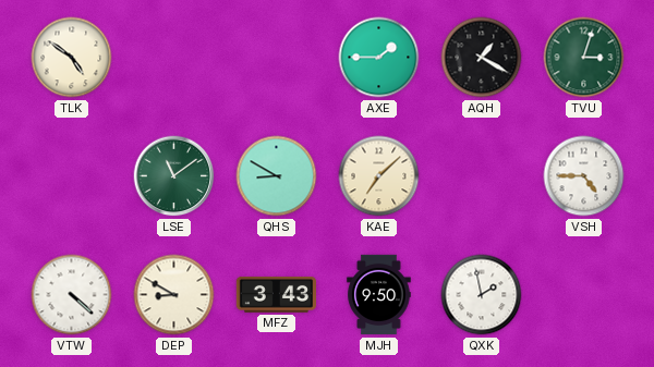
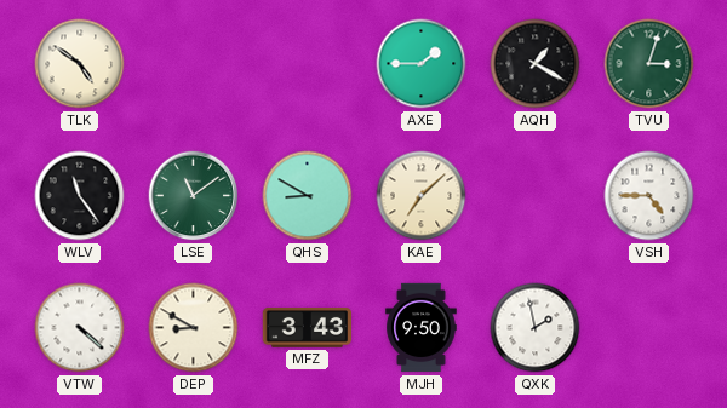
WLV: none -> 11:24
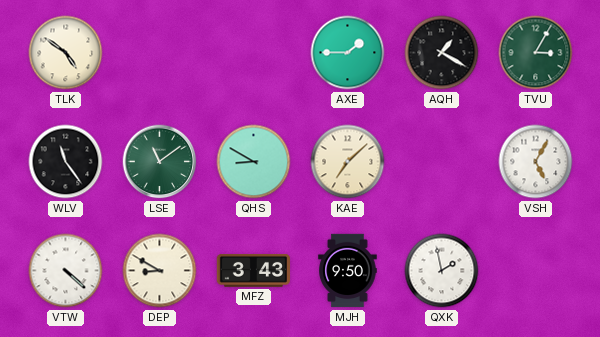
TVU: 3:03 -> 3:05
VSH: 4:45 -> 5:05
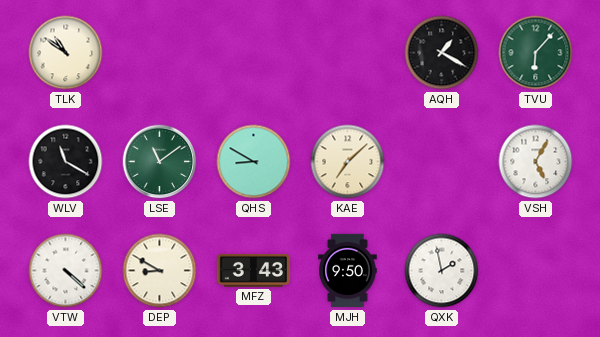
TLK: 4:51 -> 10:51
AXE: 1:45 -> none
TVU: 3:05 -> 6:07
WLV: 11:24 -> 11:20
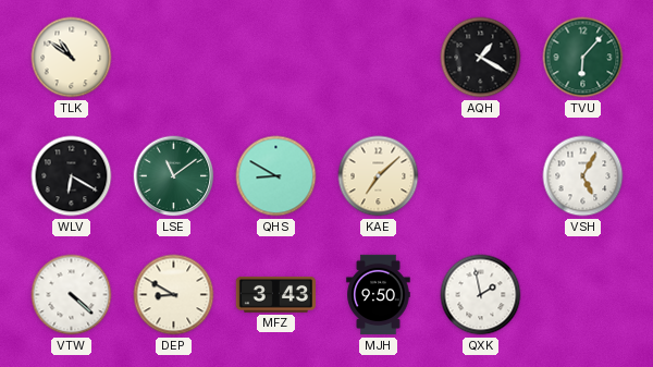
WLV: 11:20 -> 6:20
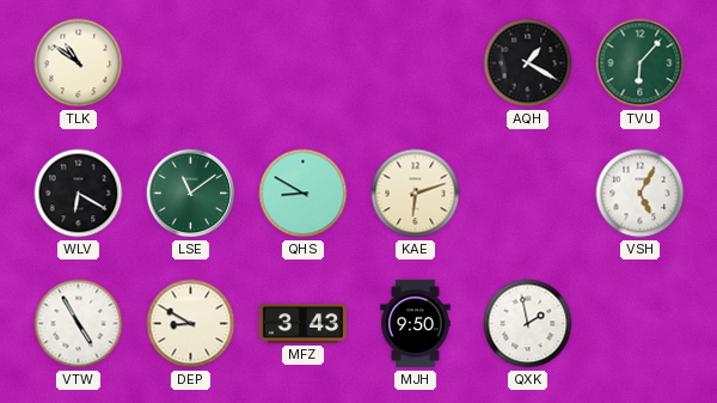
KAE: 7:08 -> 6:12
VTW: 4:22 -> 4:55
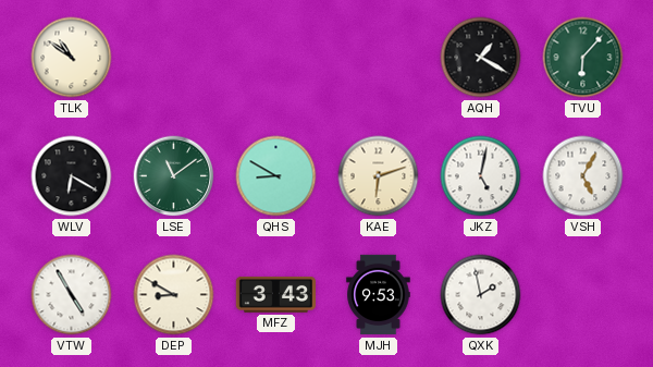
JKZ: none -> 5:02
MJH: 9:50 -> 9:53
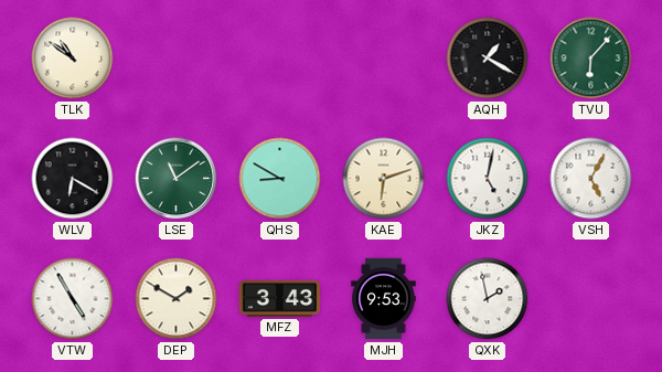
DEP: 8:50 -> 1:50
